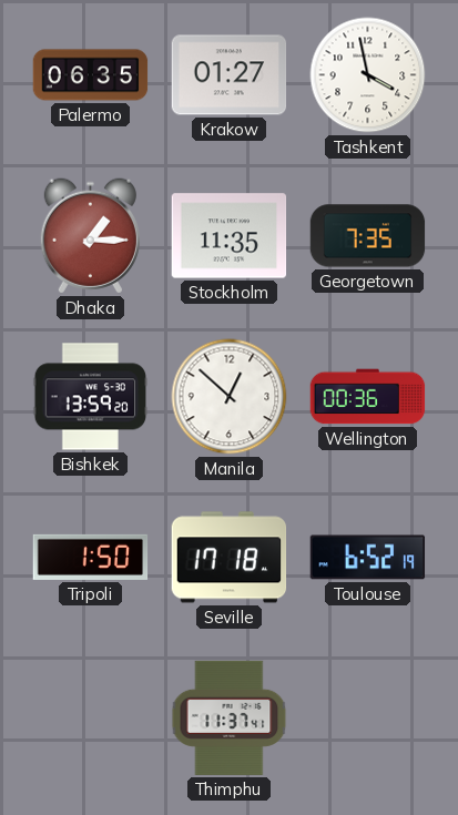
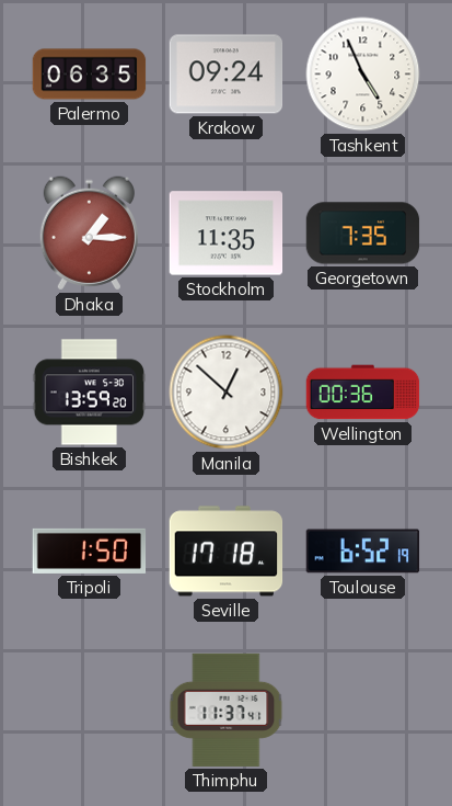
Krakow: 01:27 -> 09:24
Tashkent: 3:58 -> 4:56
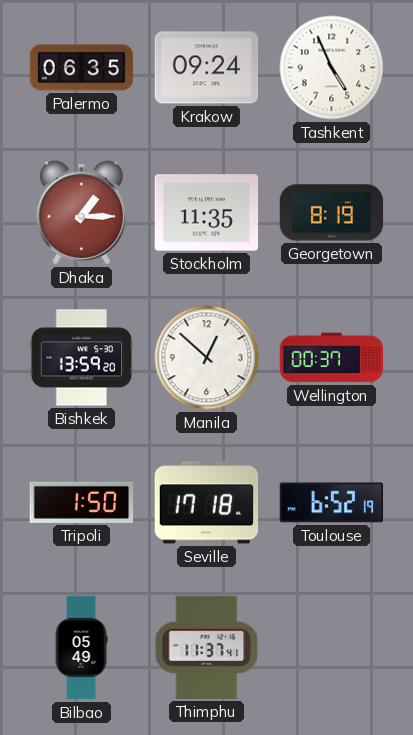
Georgetown: 7:35 -> 8:19
Wellington: 00:36 -> 00:37
Bilbao: none -> 05:49
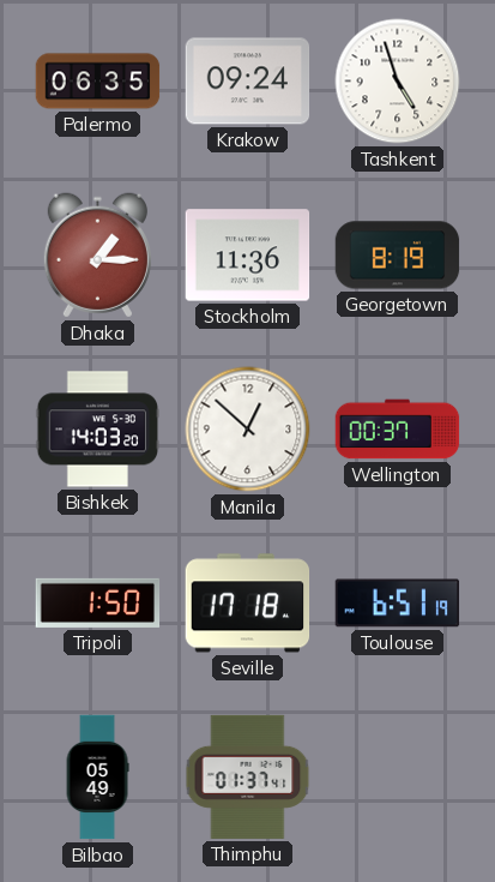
Tashkent: 4:56 -> 4:57
Stockholm: 11:35 -> 11:36
Bishkek: 13:59 -> 14:03
Toulouse: 6:52 -> 6:51
Thimphu: 11:37 -> 01:37
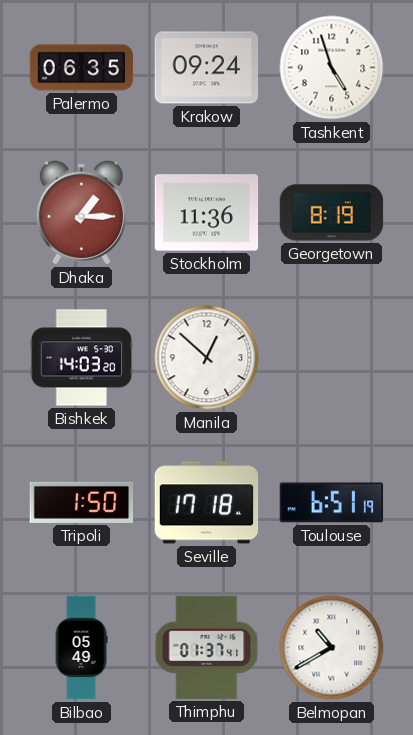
Wellington: 00:37 -> none
Belmopan: none -> 10:40
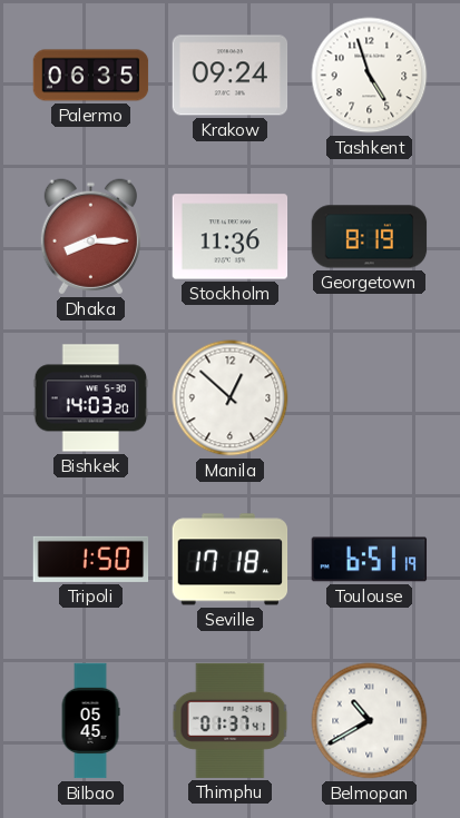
Dhaka: 1:15 -> 8:15
Bilbao: 05:49 -> 05:45
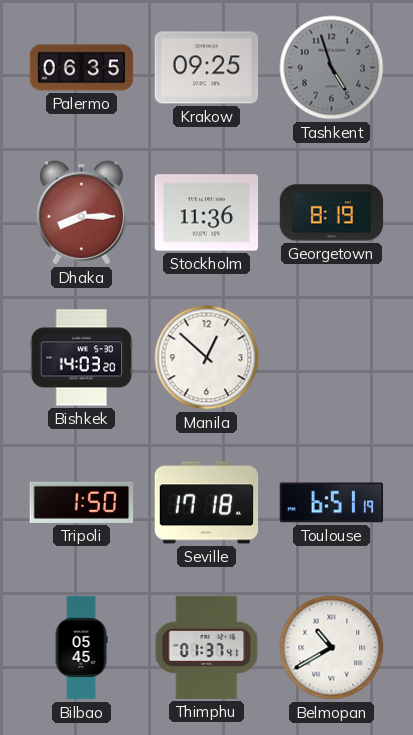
Krakow: 09:24 -> 09:25
Tashkent dial: white -> grey
